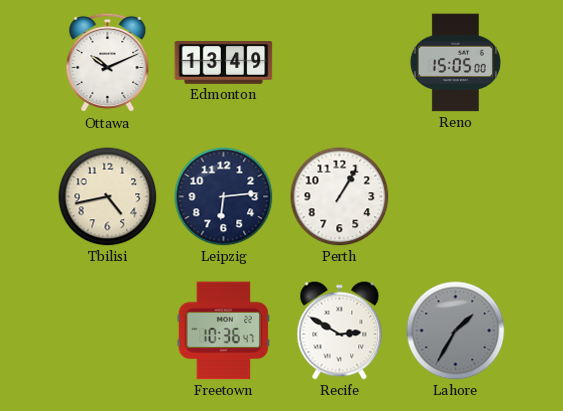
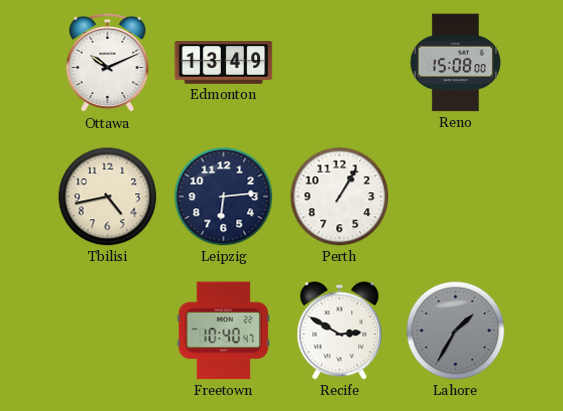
Reno: 15:05 -> 15:08
Freetown: 10:36 -> 10:40
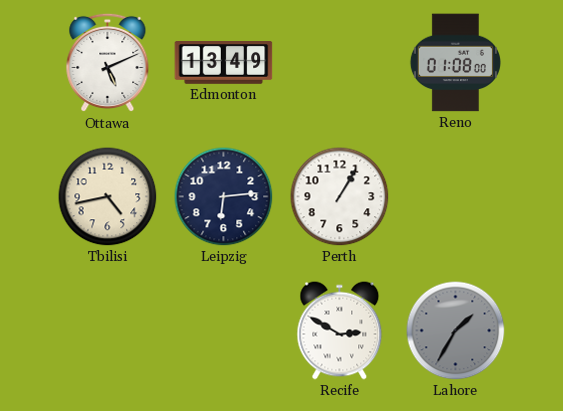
Ottawa: 10:11 -> 5:11
Reno: 15:08 -> 01:08
Freetown: 10:40 -> none
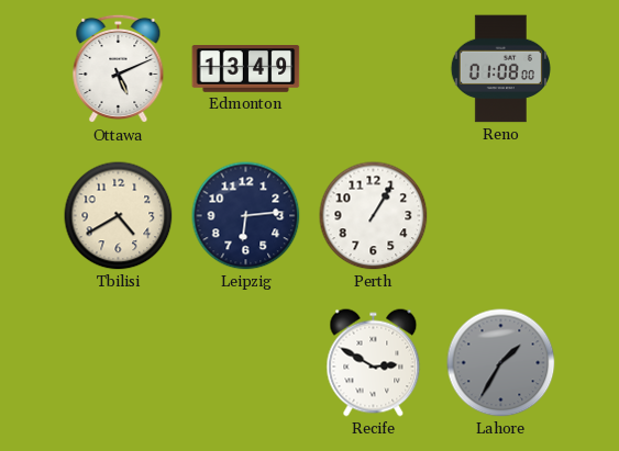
Tbilisi: 4:43 -> 4:40
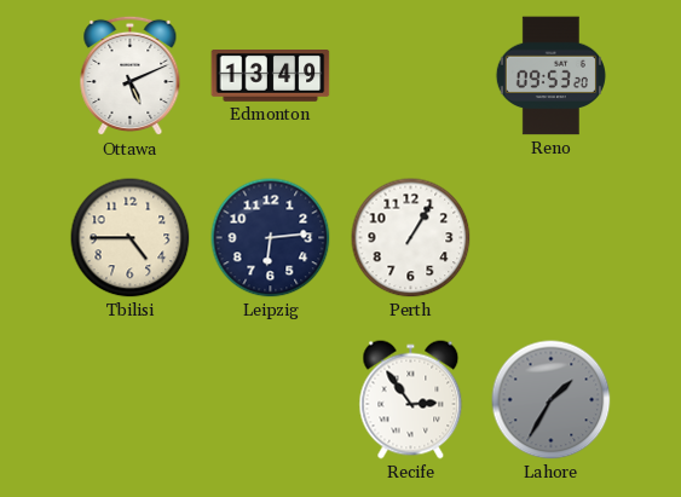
Reno: 01:08 -> 09:53
Tbilisi: 4:40 -> 4:45
Recife: 2:50 -> 2:54
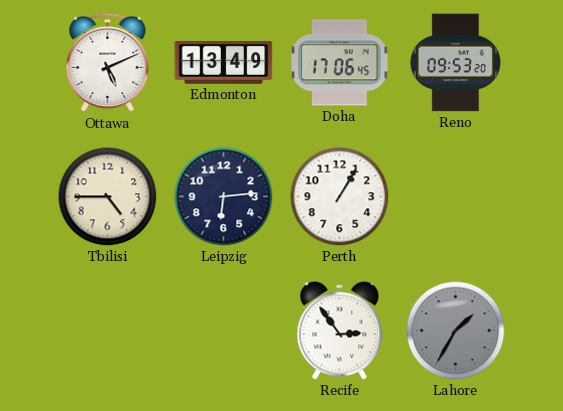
Doha: none -> 17:06
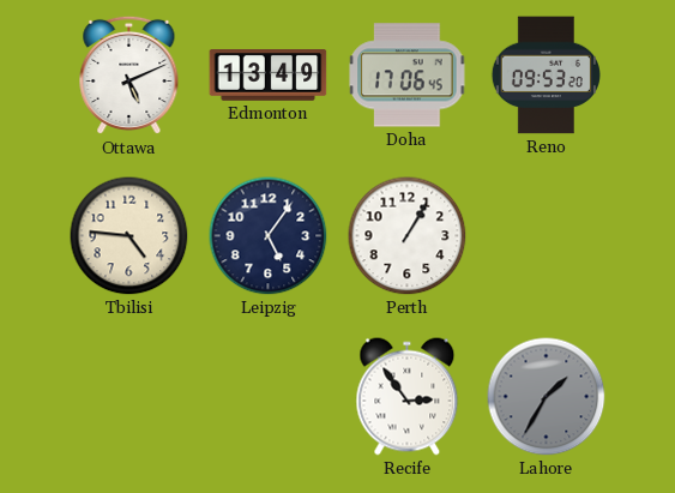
Tbilisi: 4:45 -> 4:46
Leipzig: 6:14 -> 5:06
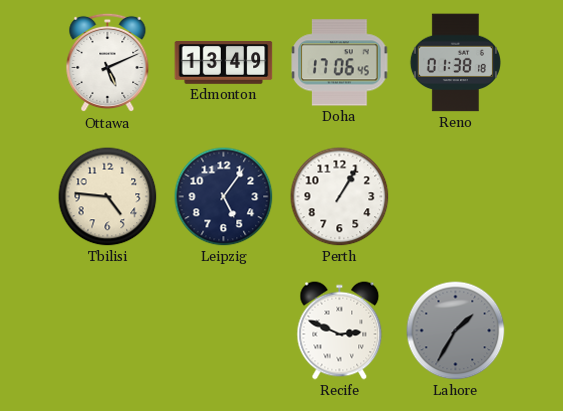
Reno: 09:53 -> 01:38
Recife: 2:54 -> 2:49
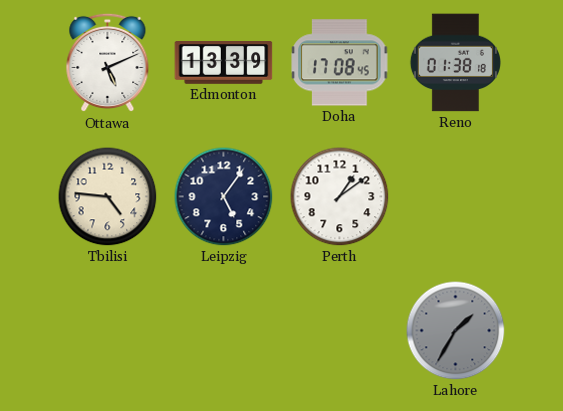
Edmonton: 13:49 -> 13:39
Doha: 17:06 -> 17:08
Perth: 1:05 -> 1:09
Recife: 2:49 -> none
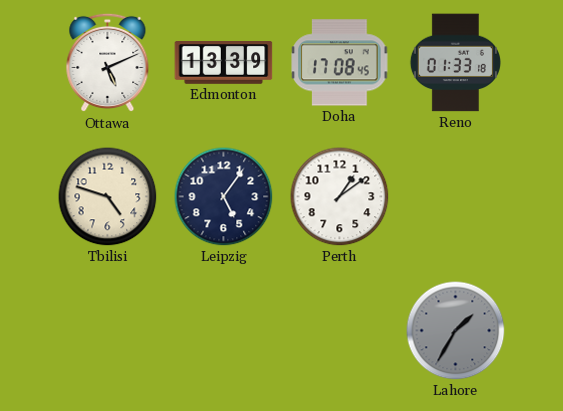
Reno: 01:38 -> 01:33
Tbilisi: 4:46 -> 4:48
